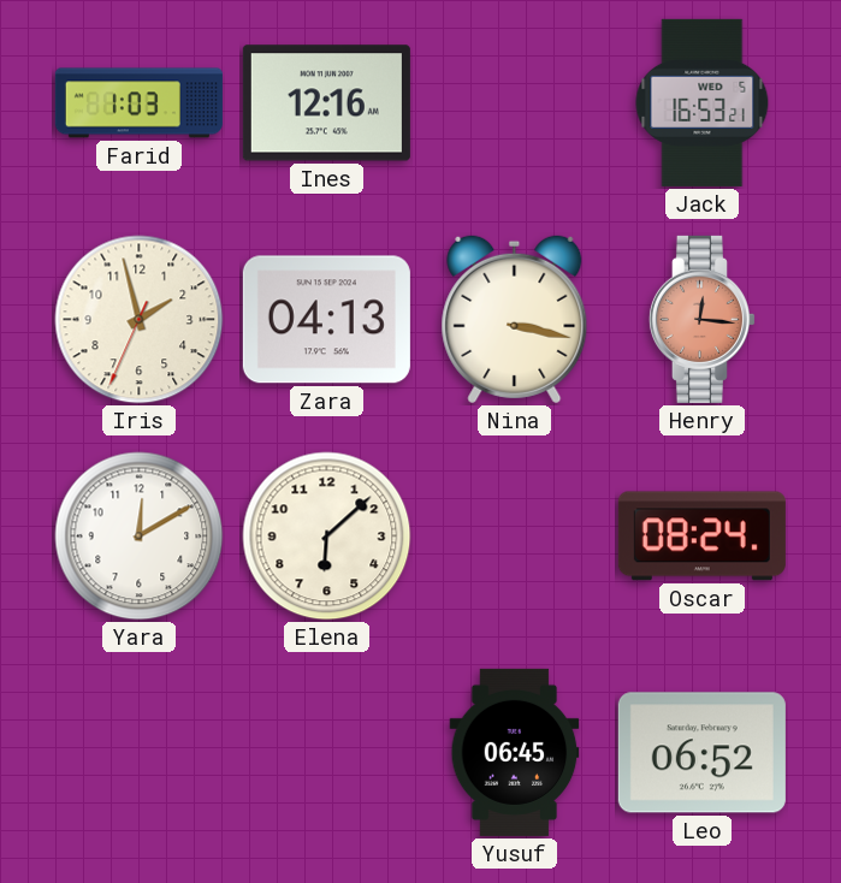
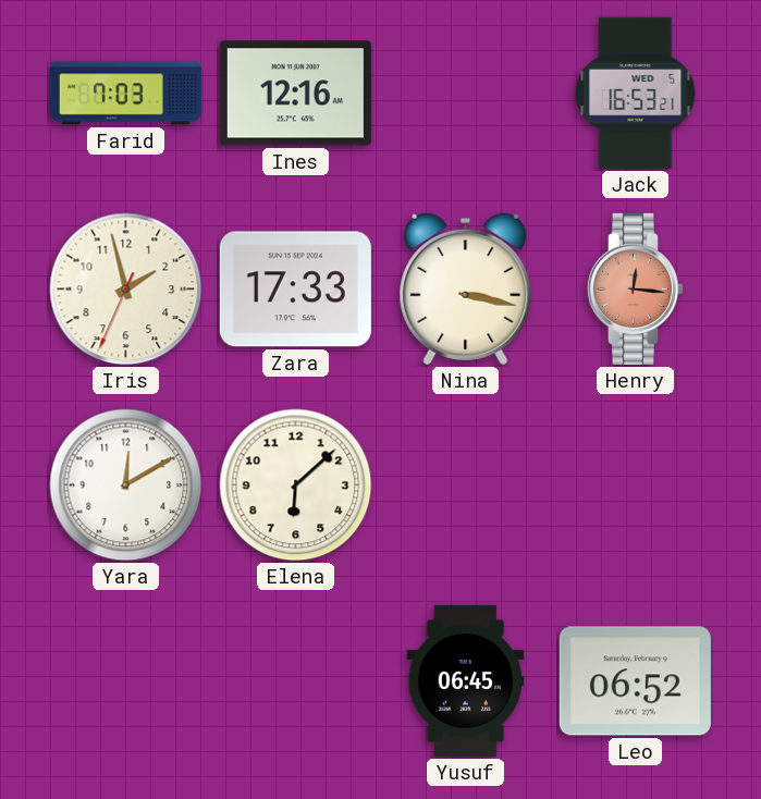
Farid: 1:03 -> 7:03
Zara: 04:13 -> 17:33
Oscar: 08:24 -> none
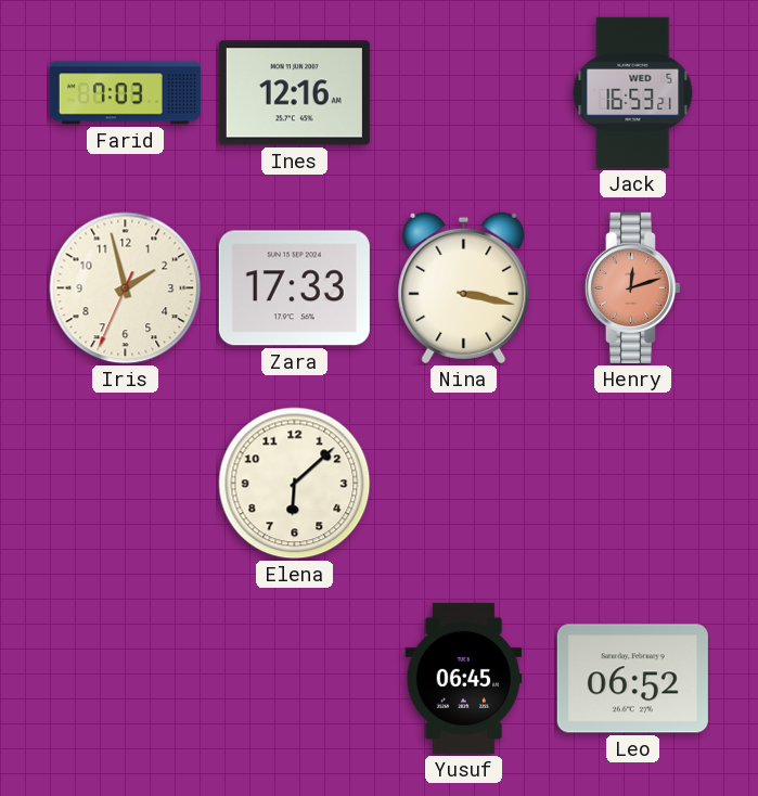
Henry: 12:16 -> 12:12
Yara: 12:10 -> none
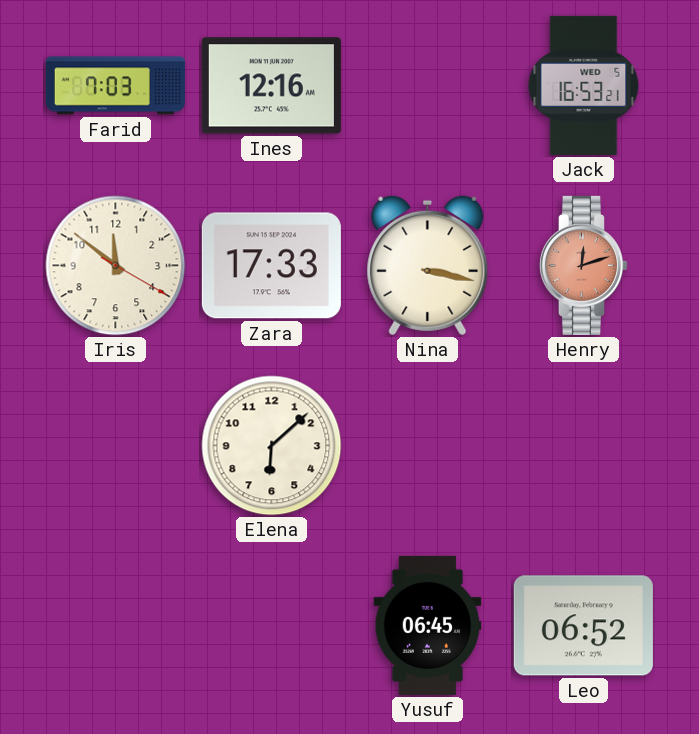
Iris: 1:57 -> 11:51
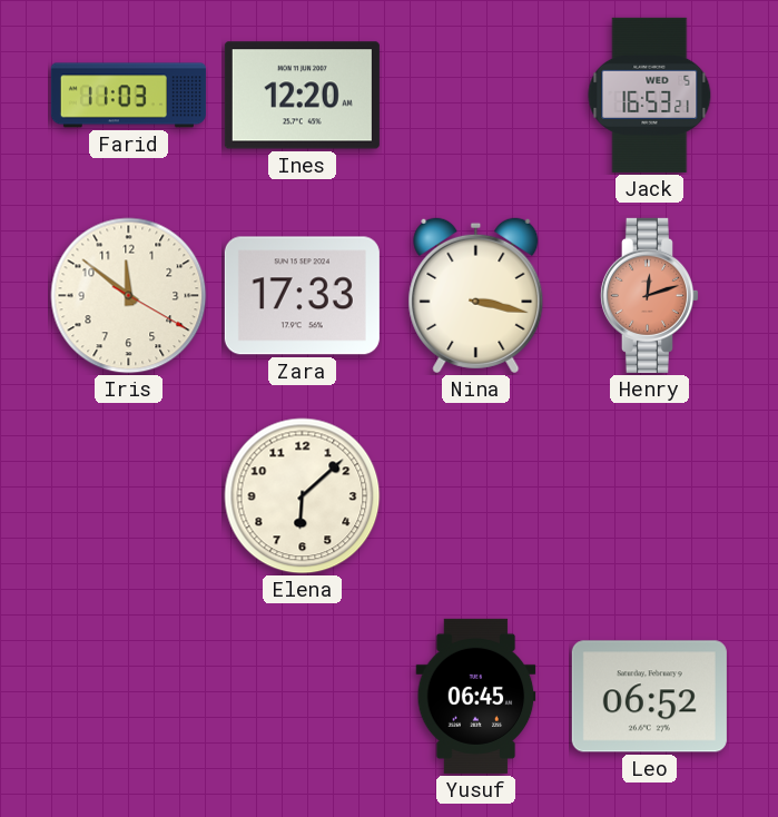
Farid: 7:03 -> 11:03
Ines: 12:16 -> 12:20
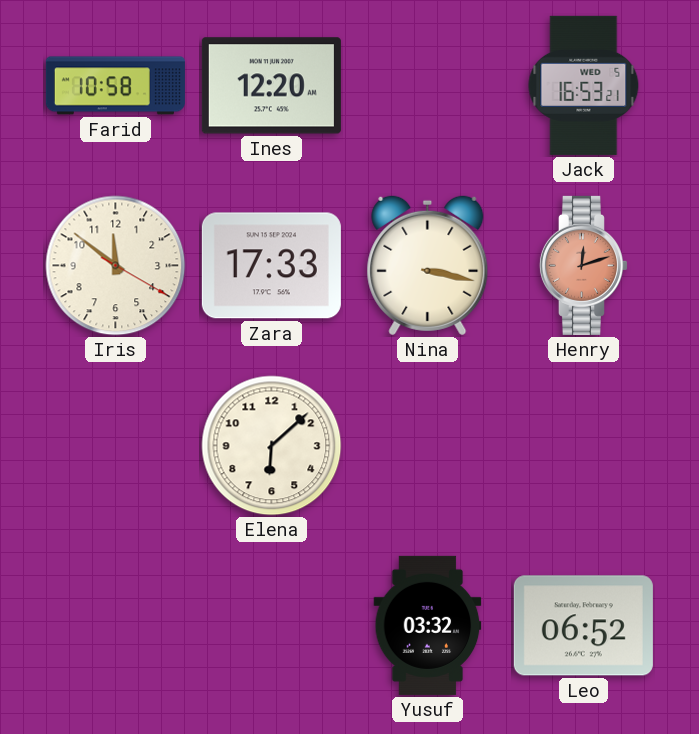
Farid: 11:03 -> 10:58
Yusuf: 06:45 -> 03:32
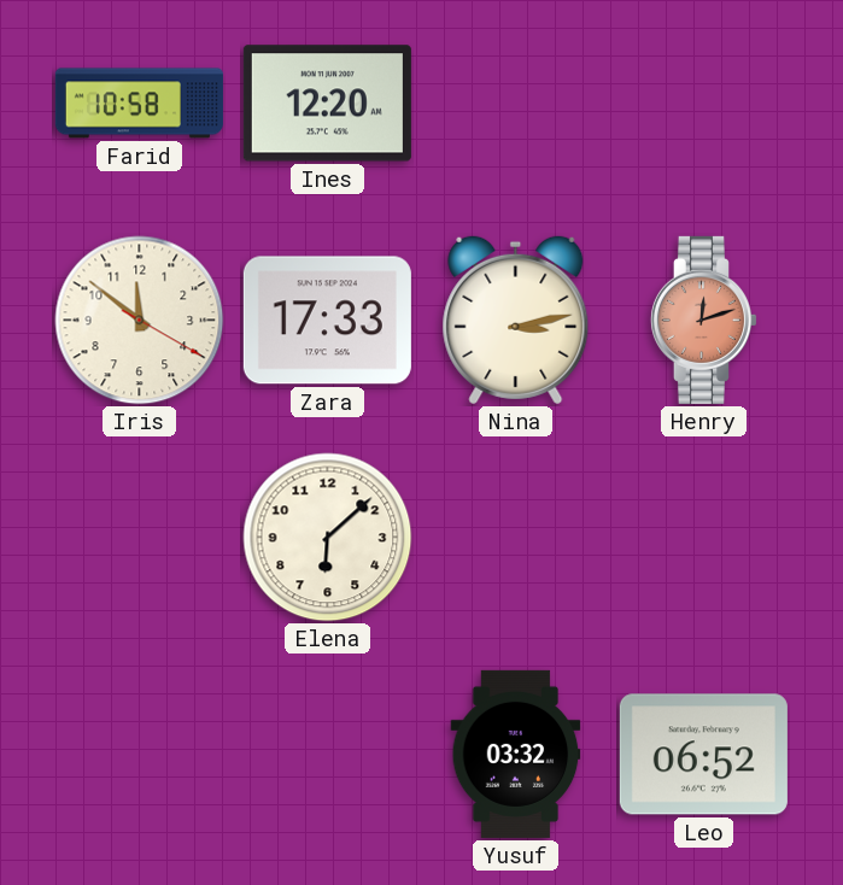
Jack: 16:53 -> none
Nina: 3:17 -> 3:13
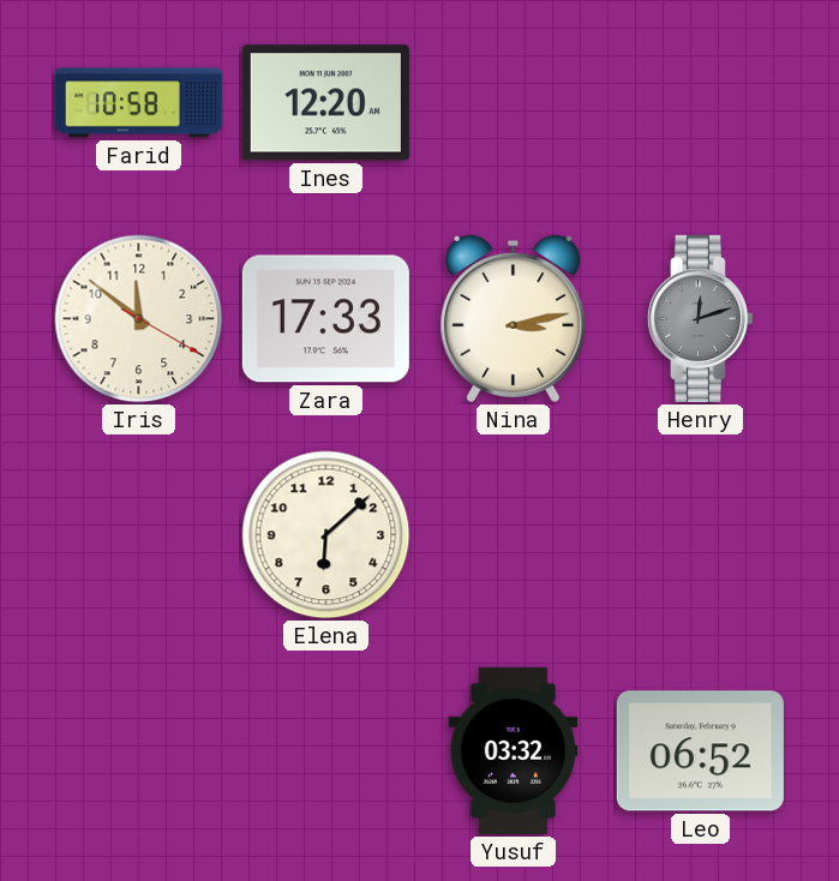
Henry dial: salmon -> grey
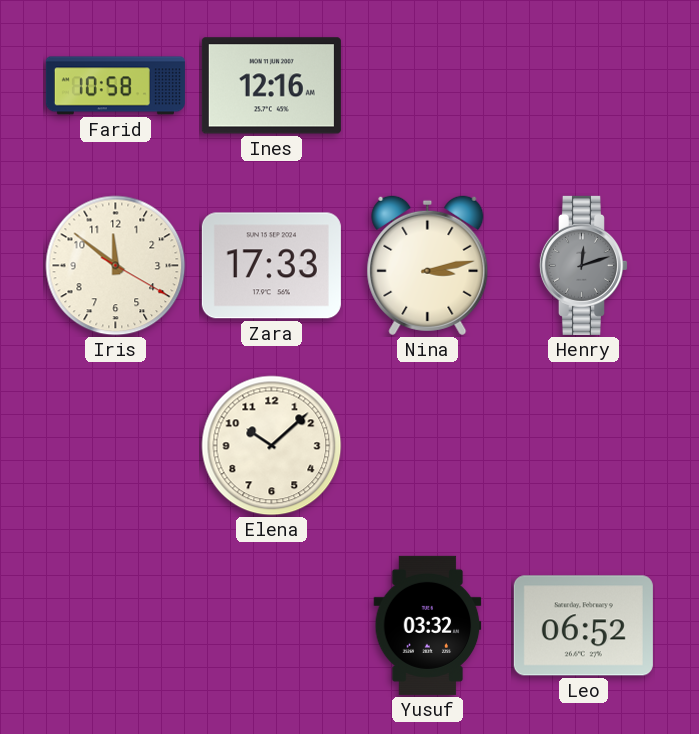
Ines: 12:20 -> 12:16
Elena: 6:08 -> 10:08
